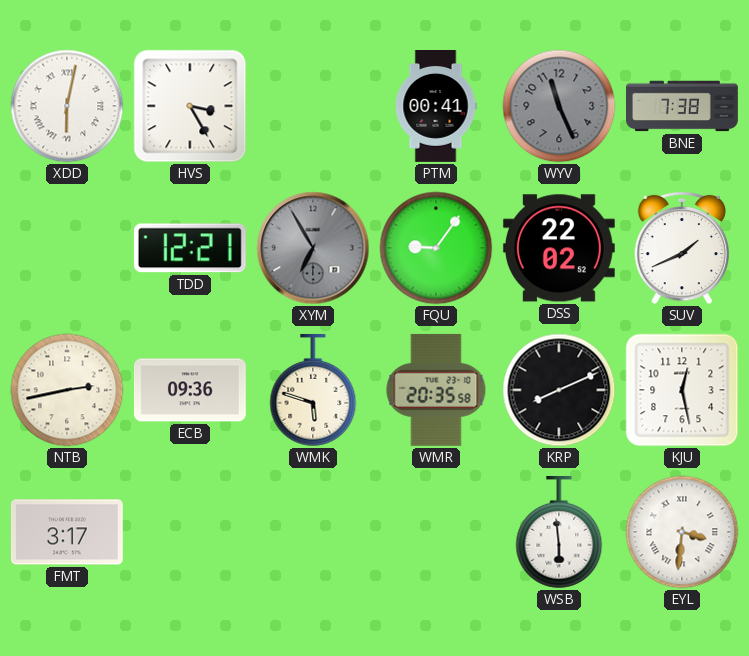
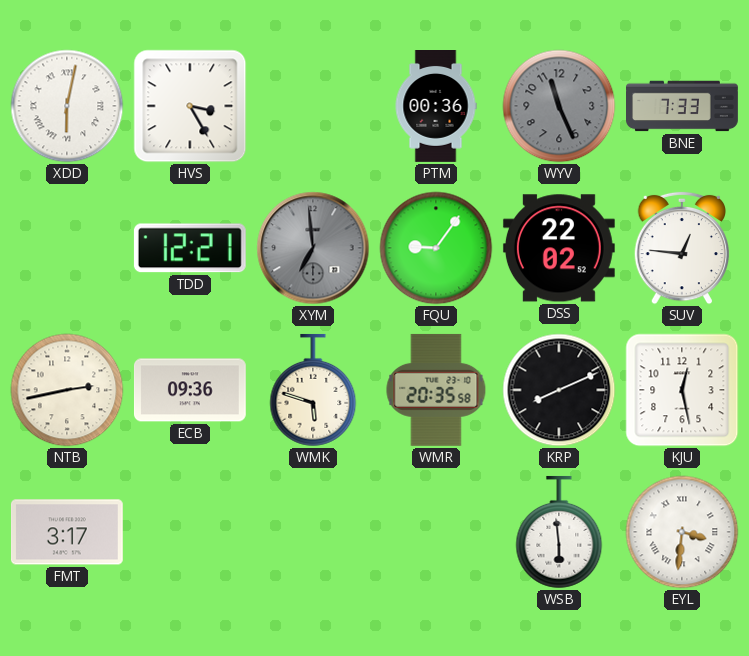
PTM: 00:41 -> 00:36
BNE: 7:38 -> 7:33
XYM: 6:55 -> 6:59
SUV: 1:41 -> 12:46
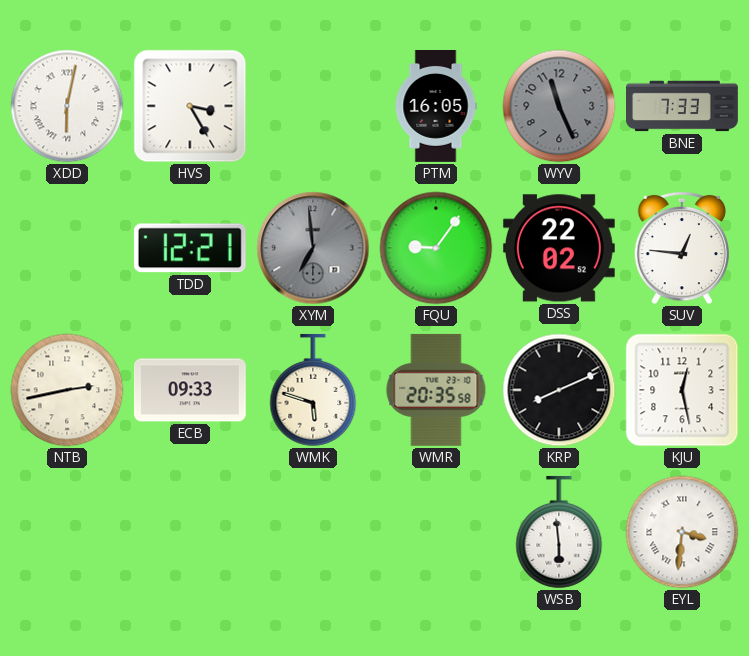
PTM: 00:36 -> 16:05
ECB: 09:36 -> 09:33
FMT: 3:17 -> none
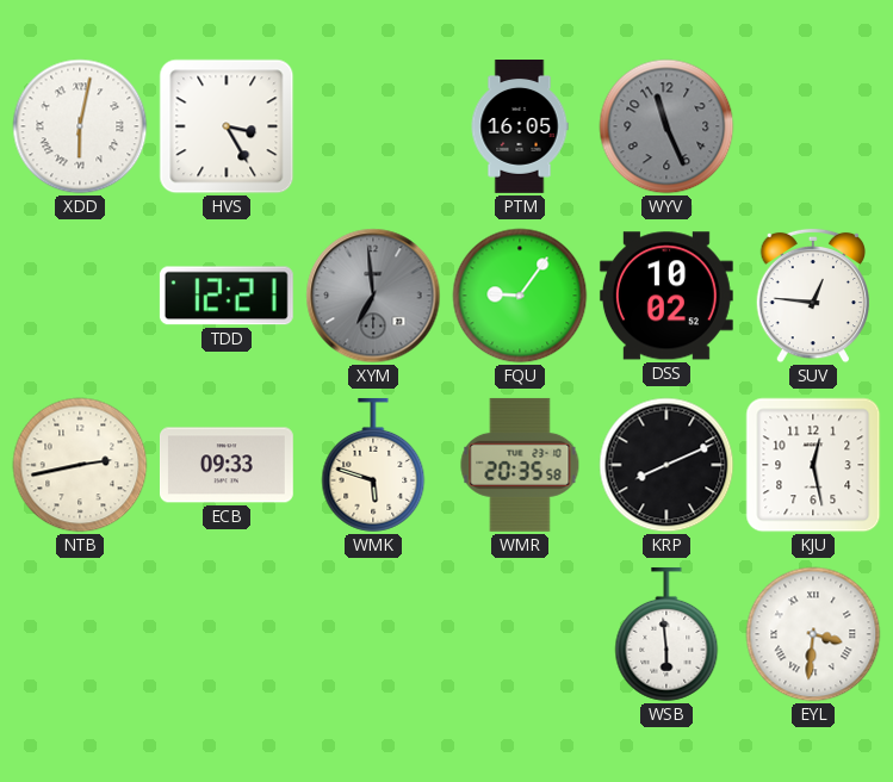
BNE: 7:33 -> none
DSS: 22:02 -> 10:02
